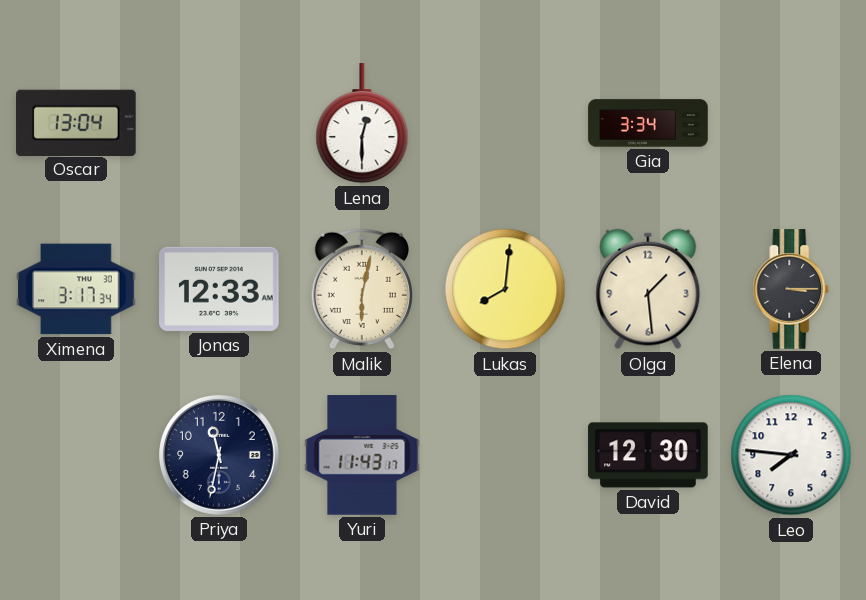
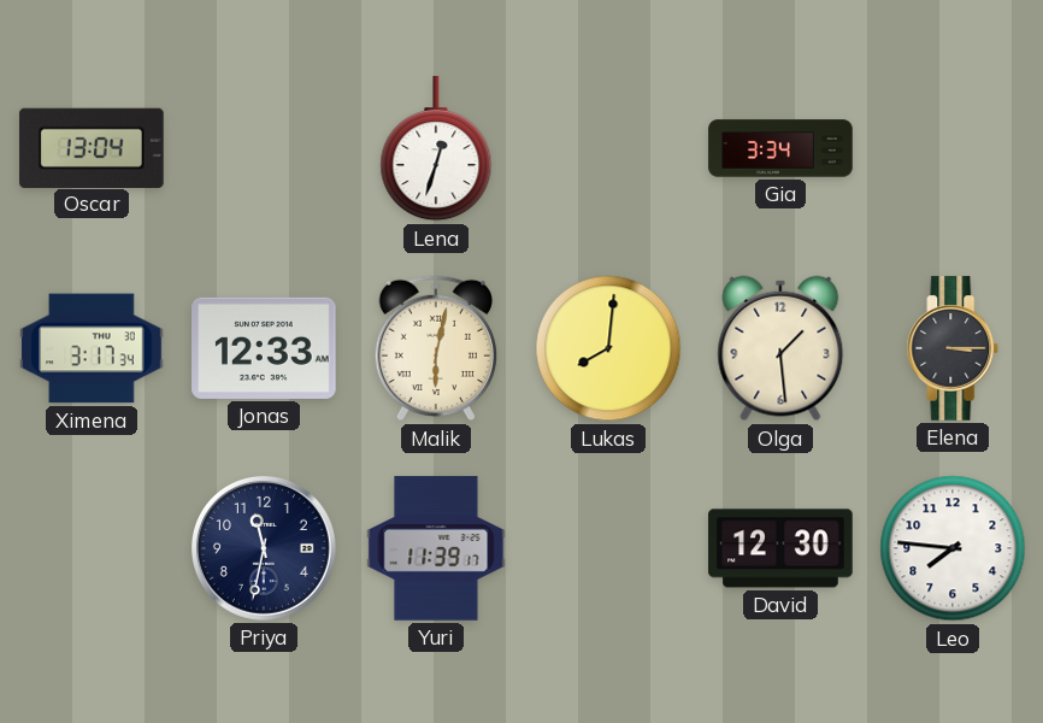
Lena: 12:30 -> 12:33
Yuri: 11:43 -> 11:39
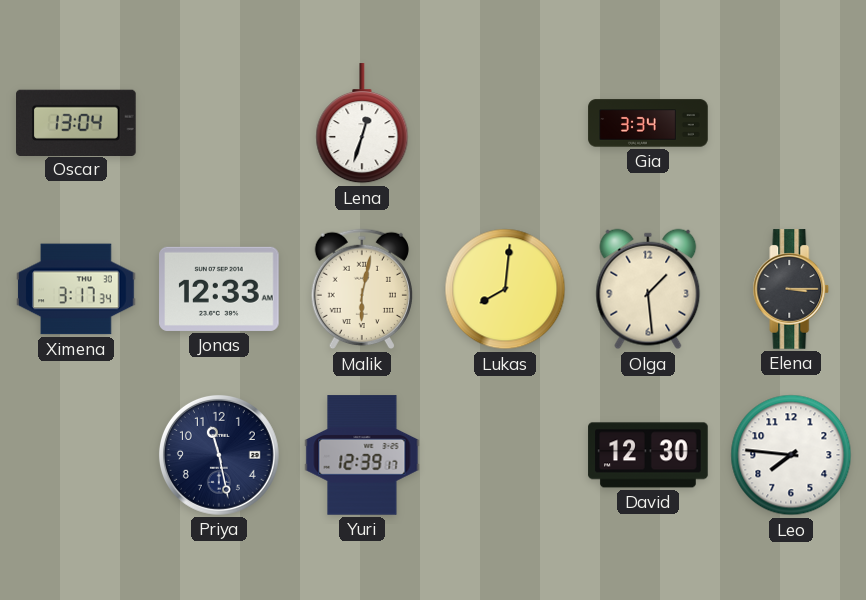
Priya: 11:32 -> 11:28
Yuri: 11:39 -> 12:39
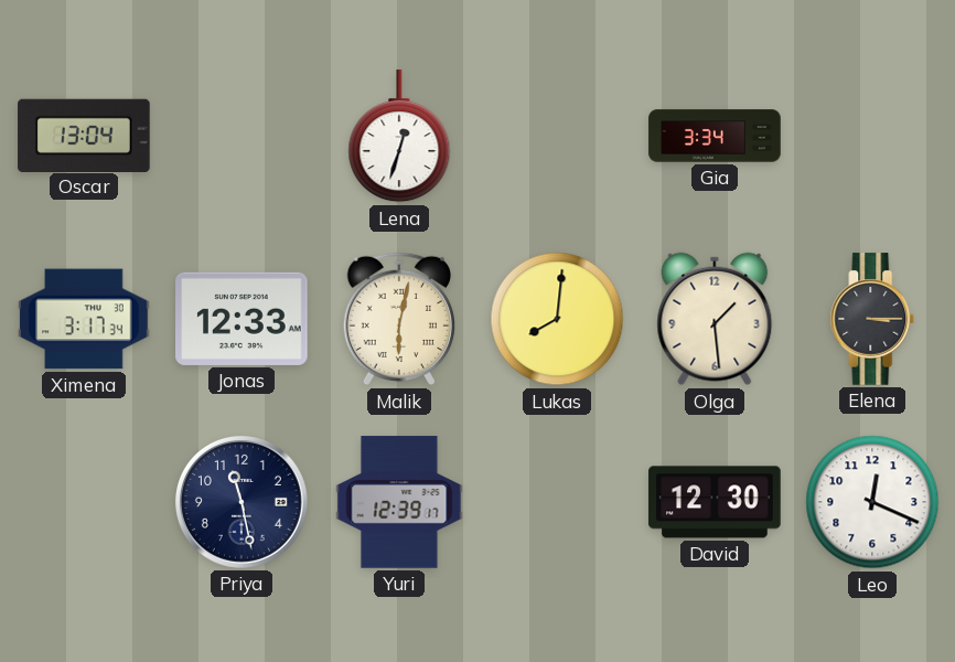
Leo: 7:46 -> 12:19
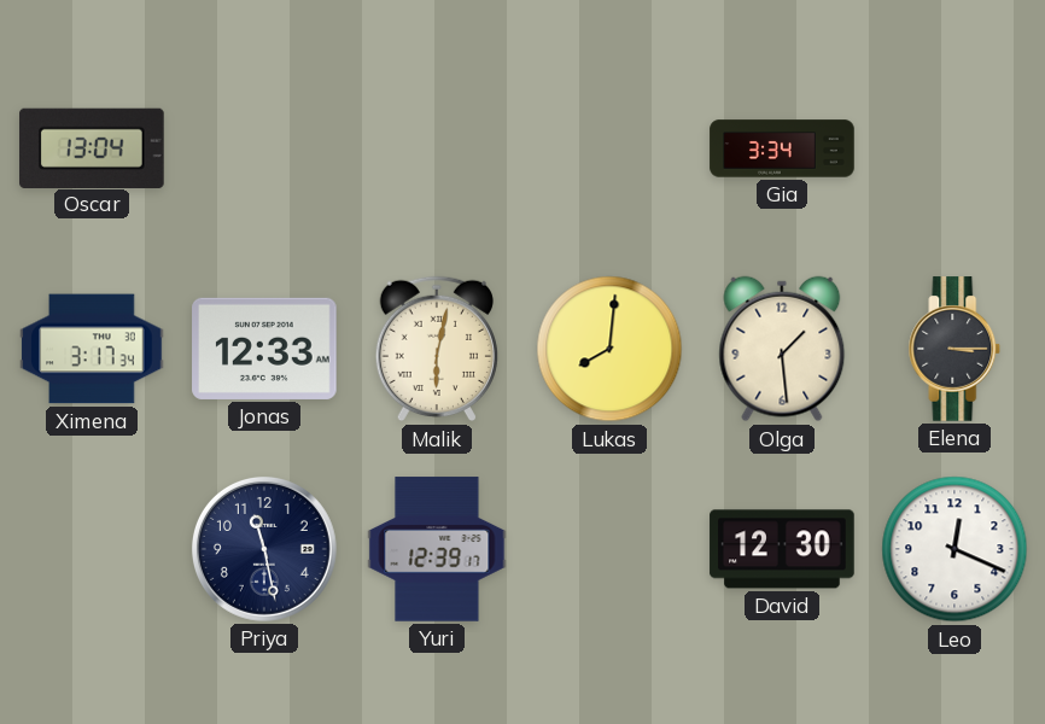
Lena: 12:33 -> none
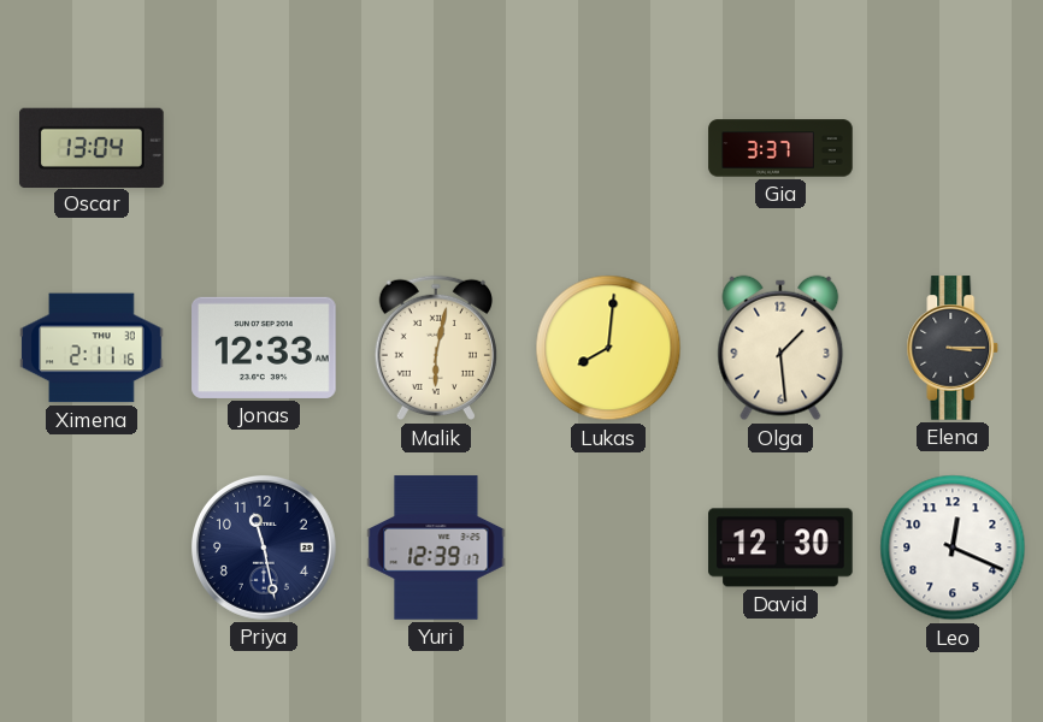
Gia: 3:34 -> 3:37
Ximena: 3:17 -> 2:11
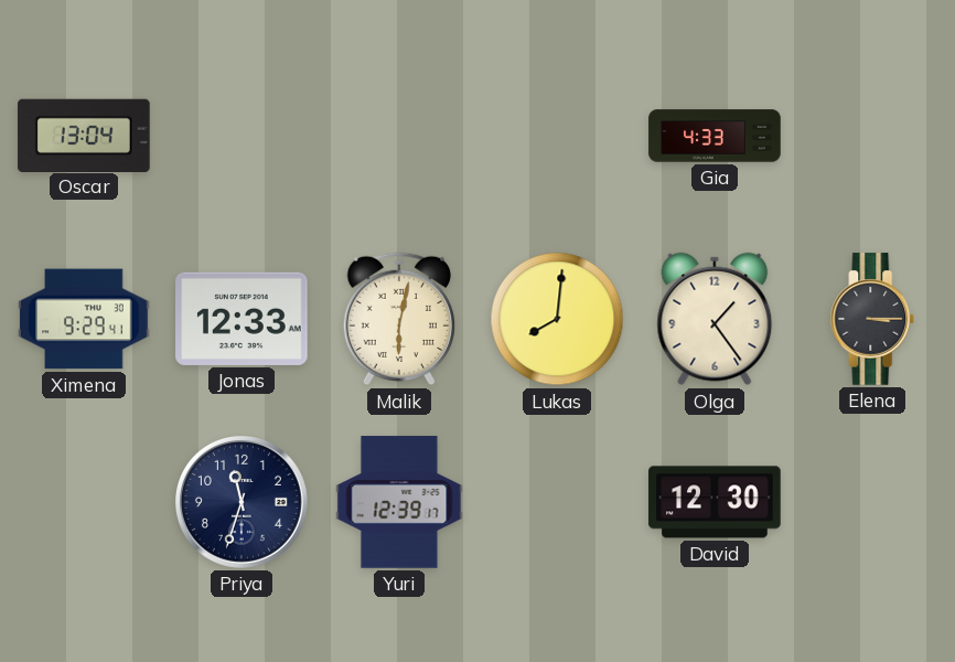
Gia: 3:37 -> 4:33
Ximena: 2:11 -> 9:29
Olga: 1:29 -> 1:24
Priya: 11:28 -> 11:33
Leo: 12:19 -> none
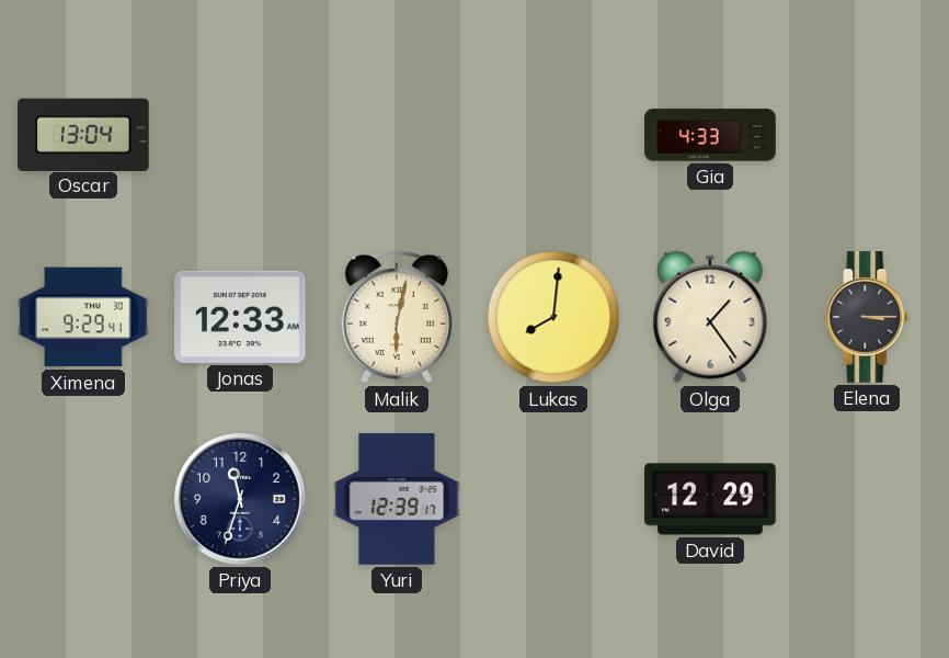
David: 12:30 -> 12:29
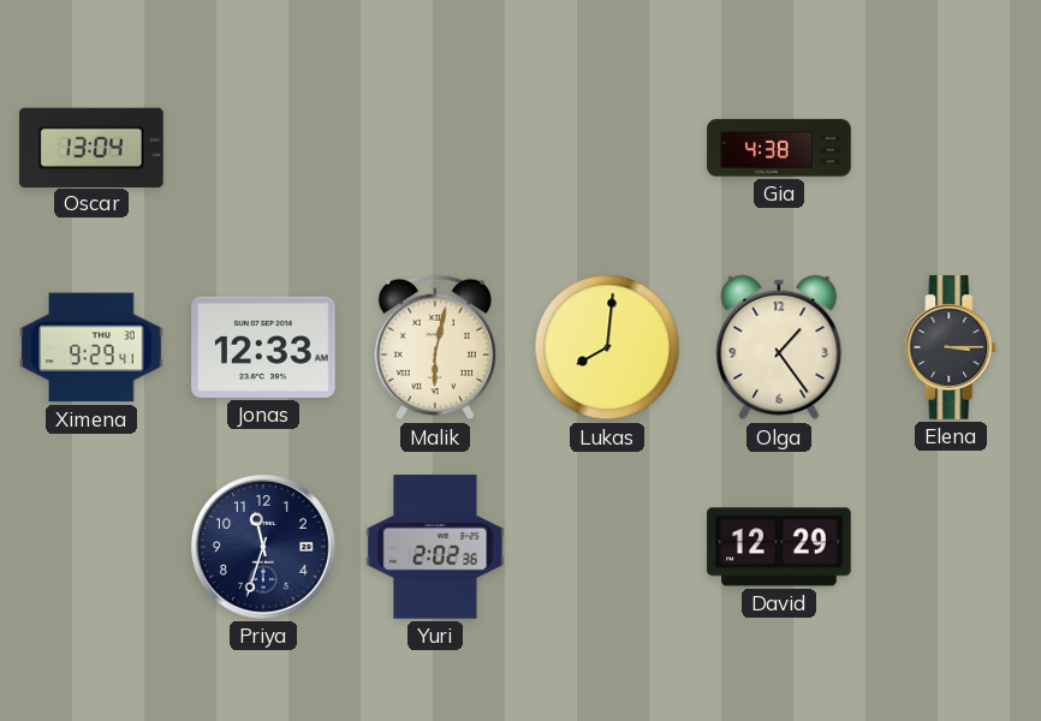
Gia: 4:33 -> 4:38
Yuri: 12:39 -> 2:02
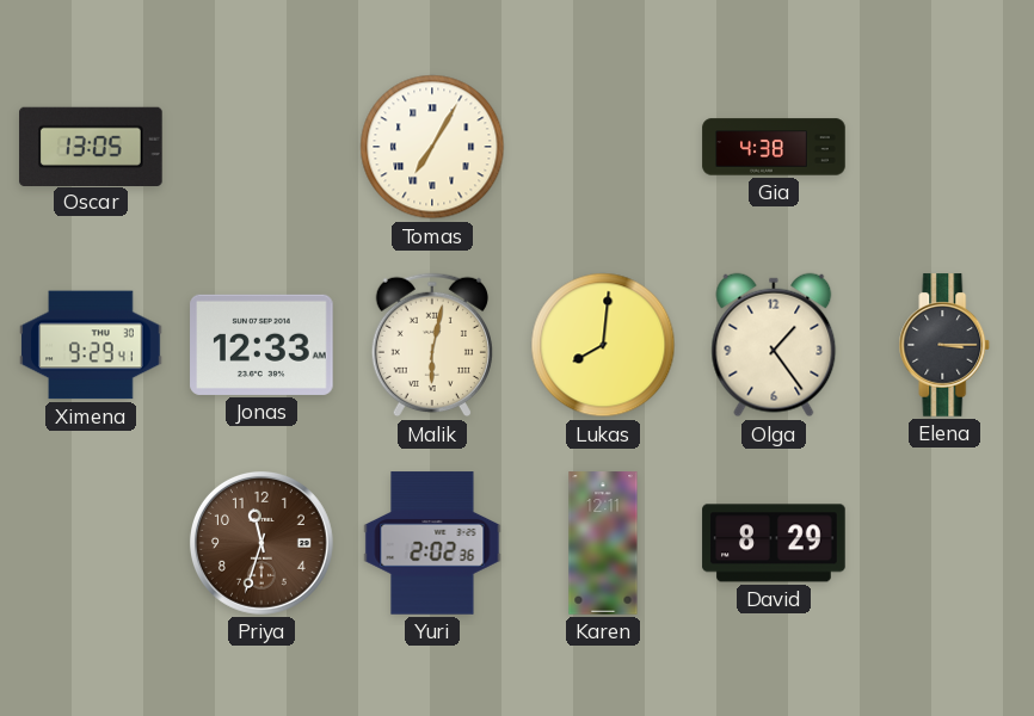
Oscar: 13:04 -> 13:05
Tomas: none -> 7:05
Priya dial: navy -> brown
Karen: none -> 12:11
David: 12:29 -> 8:29
